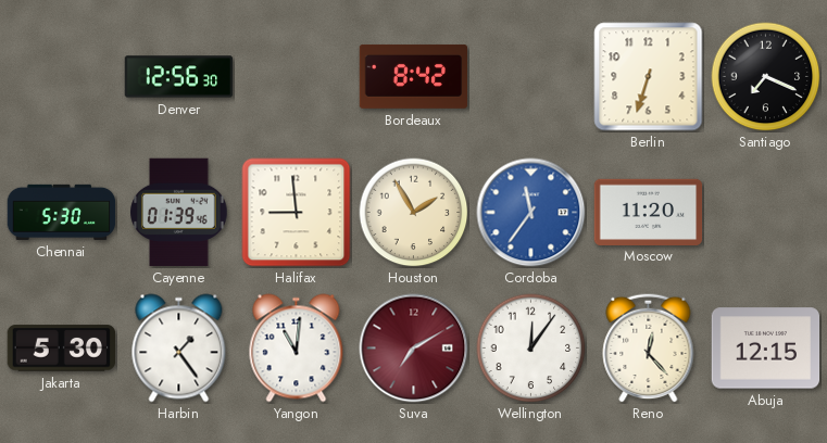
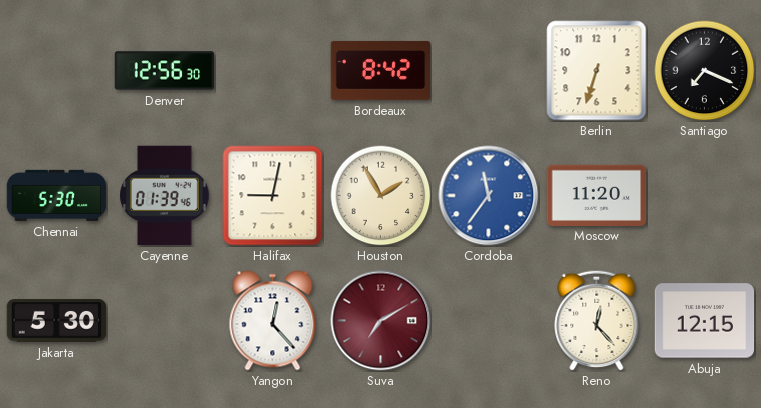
Halifax: 8:59 -> 9:02
Harbin: 1:24 -> none
Yangon: 11:01 -> 12:23
Wellington: 12:06 -> none
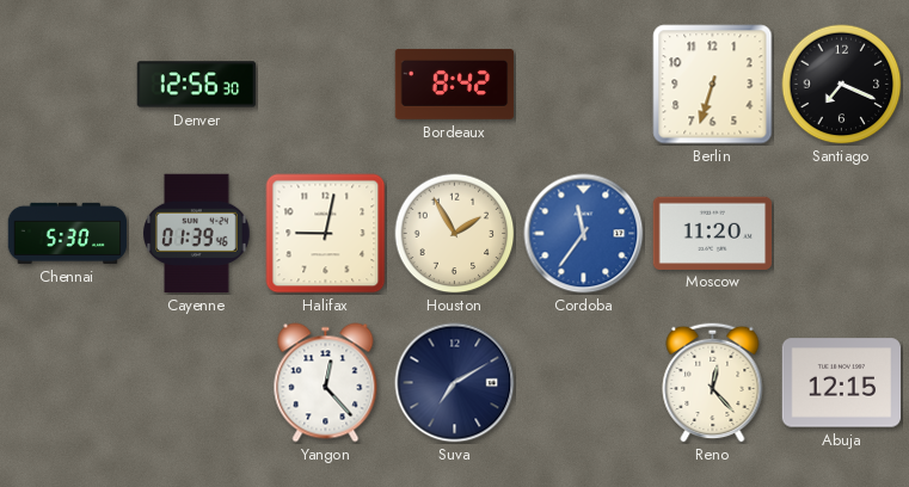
Jakarta: 5:30 -> none
Suva dial: burgundy -> navy
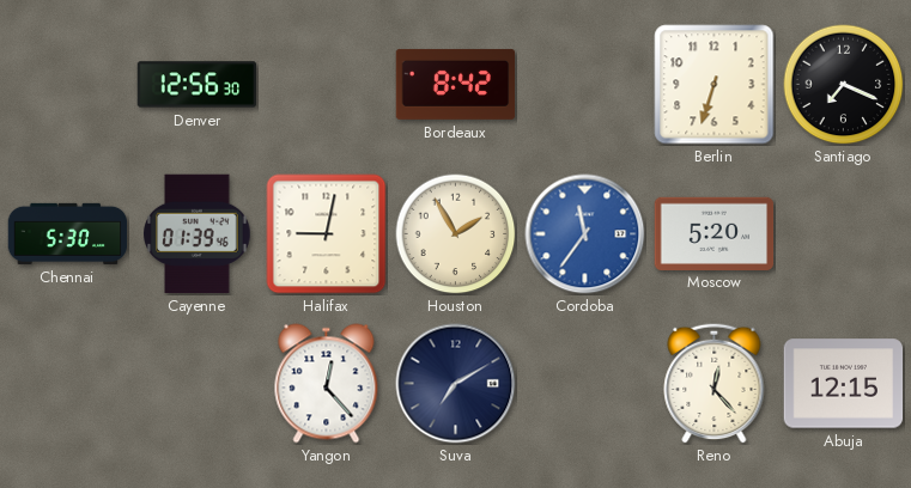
Moscow: 11:20 -> 5:20
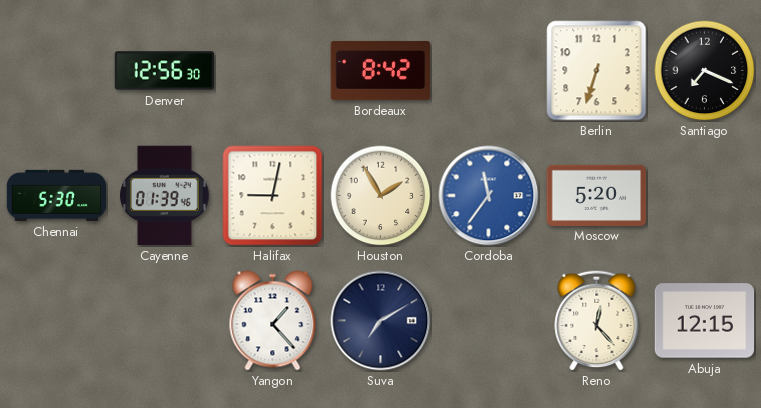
Yangon: 12:23 -> 1:23
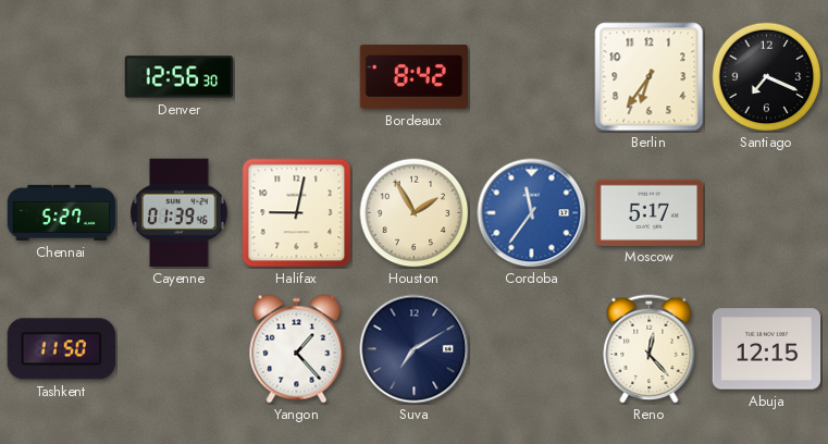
Berlin: 6:33 -> 6:36
Chennai: 5:30 -> 5:27
Moscow: 5:20 -> 5:17
Tashkent: none -> 11:50
